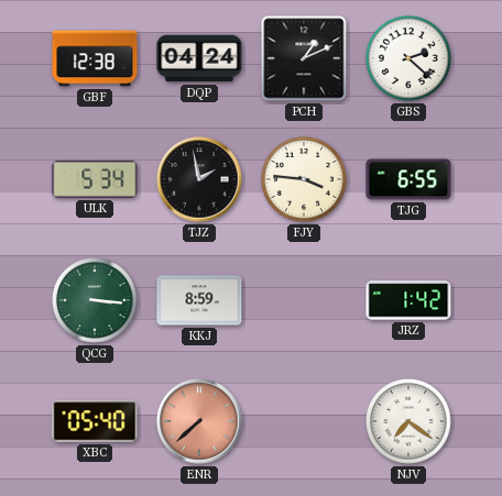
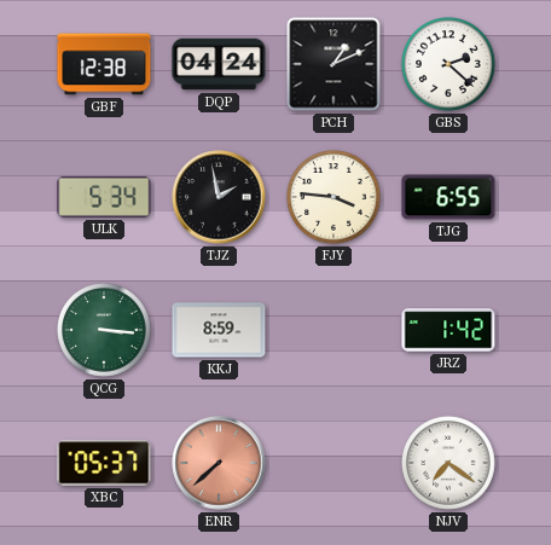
XBC: 05:40 -> 05:37
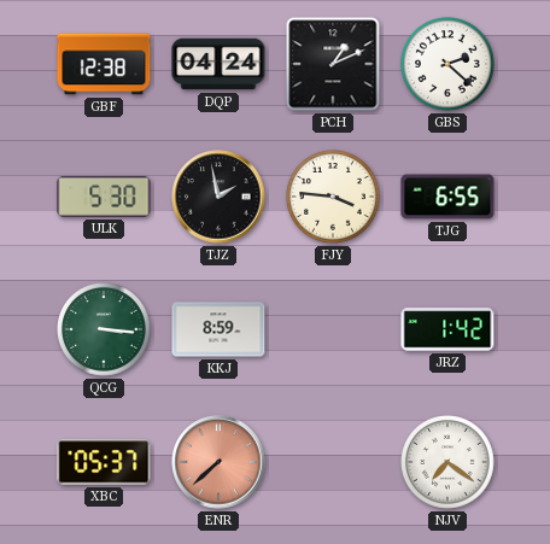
ULK: 5:34 -> 5:30
